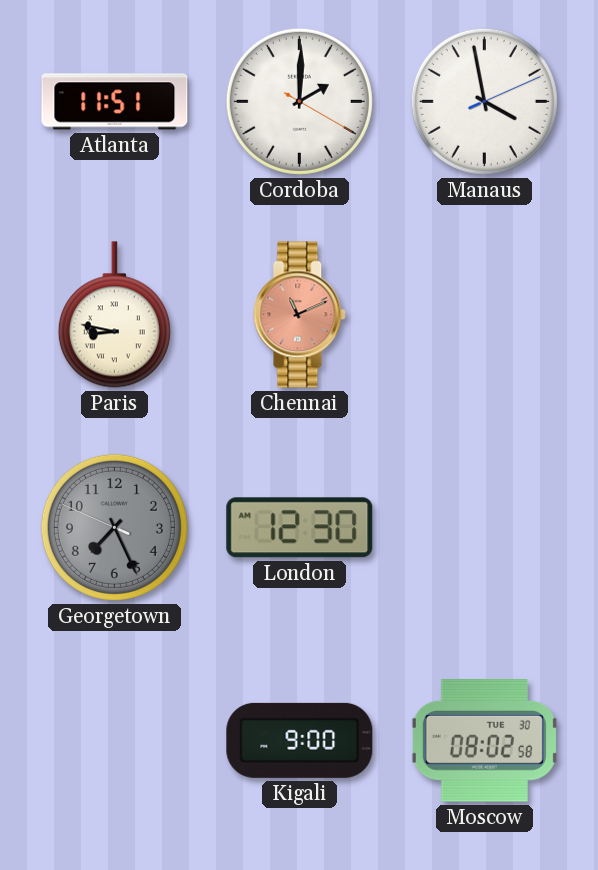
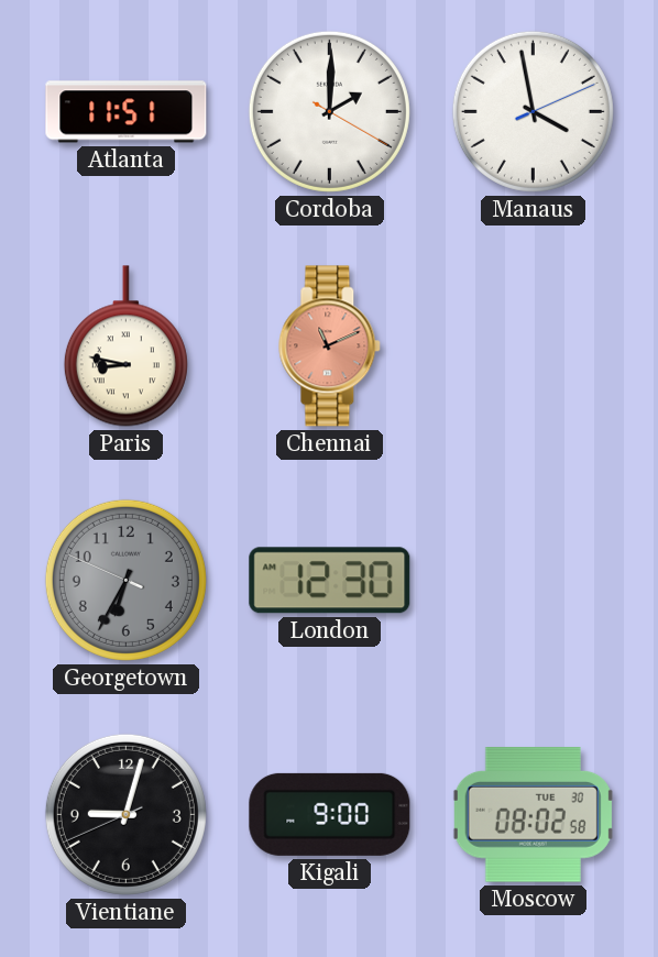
Georgetown: 7:25 -> 6:34
Vientiane: none -> 9:02
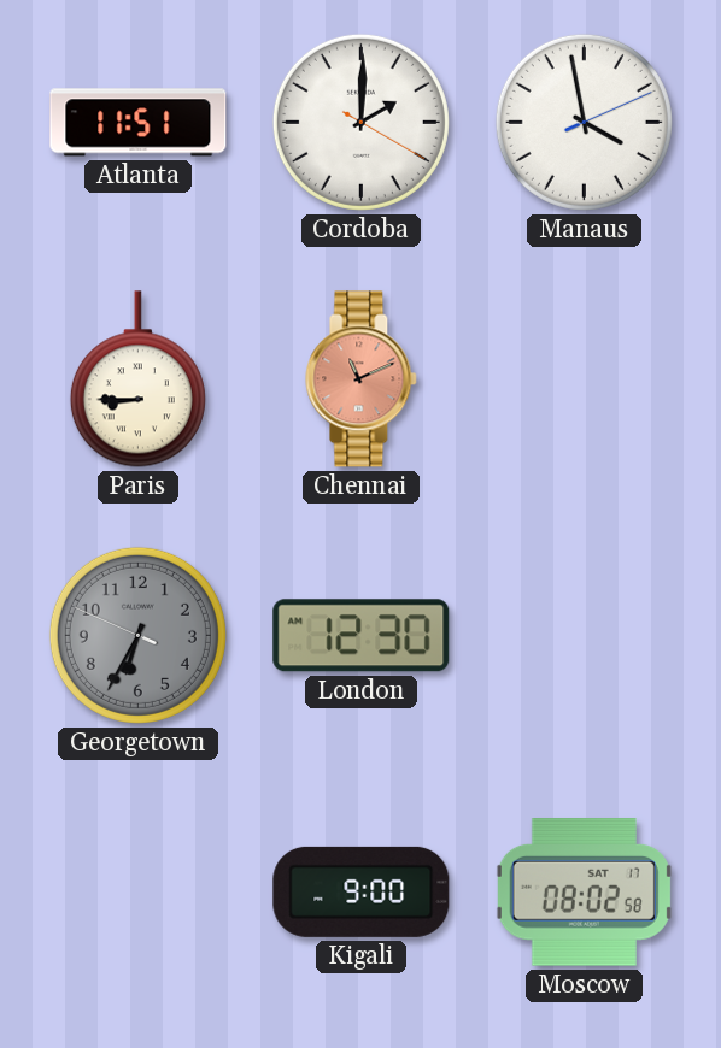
Paris: 8:47 -> 8:45
Vientiane: 9:02 -> none
Moscow date: TUE 30 -> SAT 17
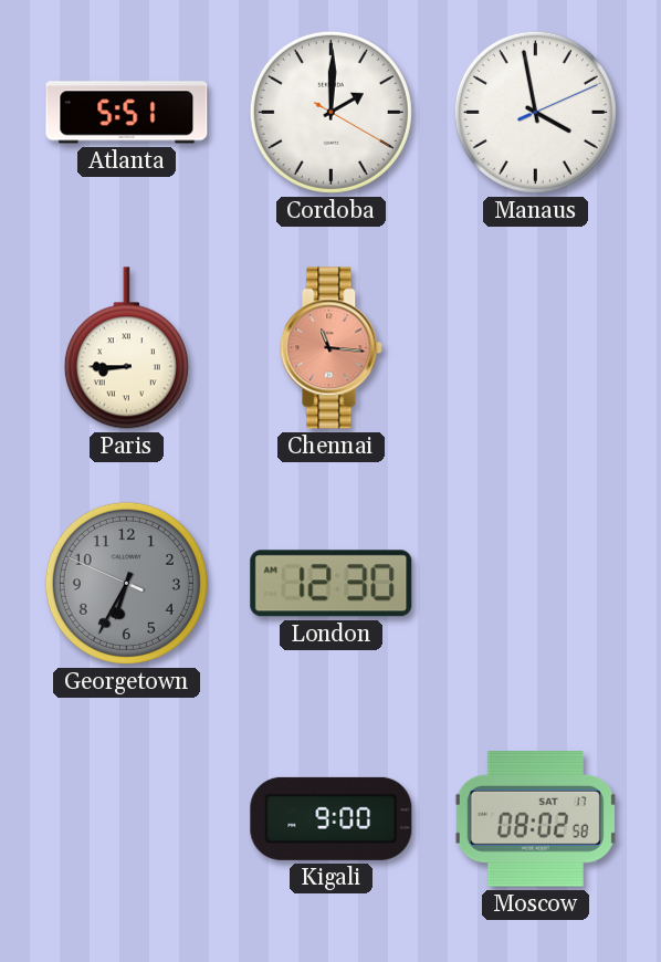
Atlanta: 11:51 -> 5:51
Chennai: 11:11 -> 11:16
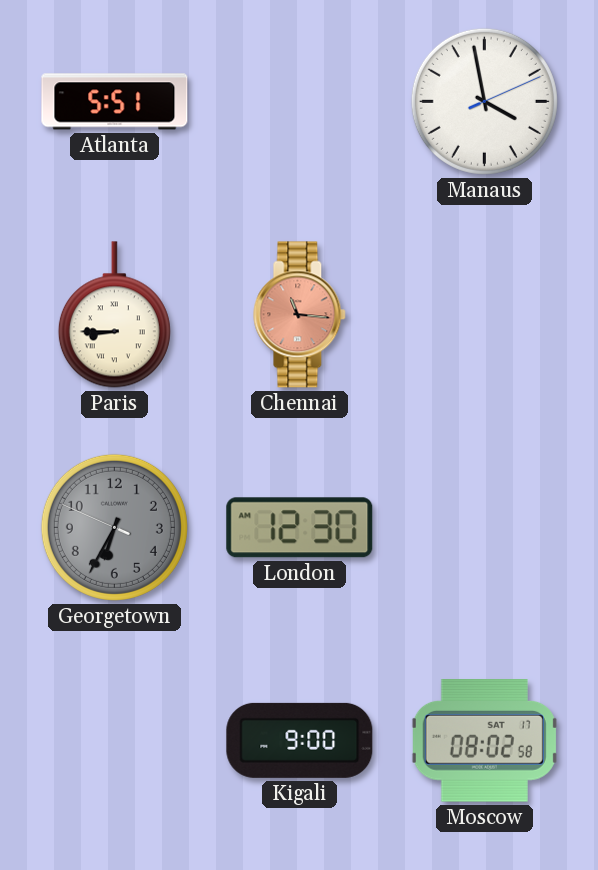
Cordoba: 2:00 -> none
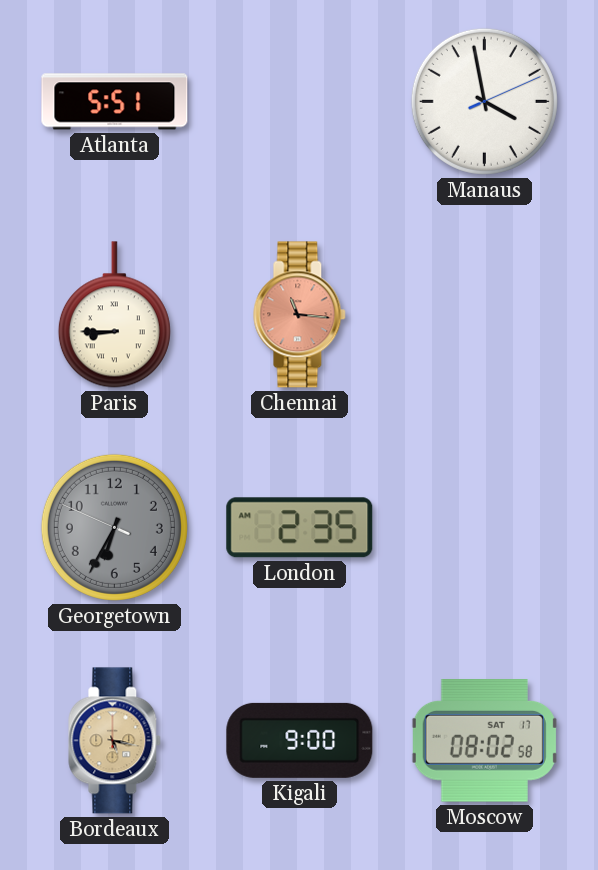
London: 12:30 -> 2:35
Bordeaux: none -> 5:17
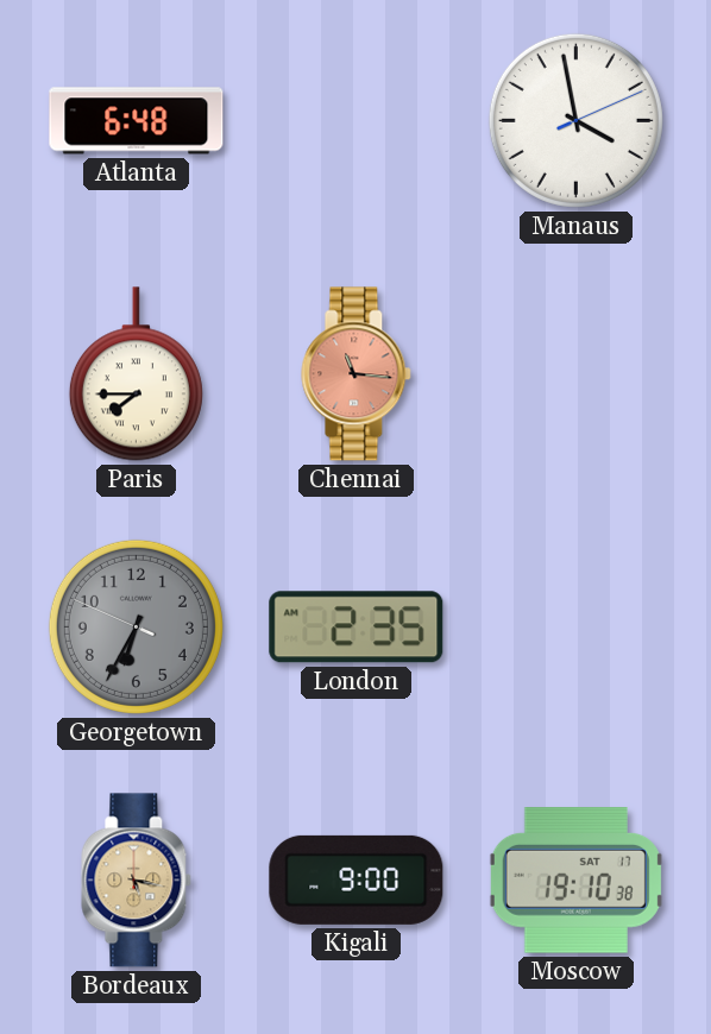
Atlanta: 5:51 -> 6:48
Paris: 8:45 -> 7:45
Moscow: 08:02 -> 19:10
